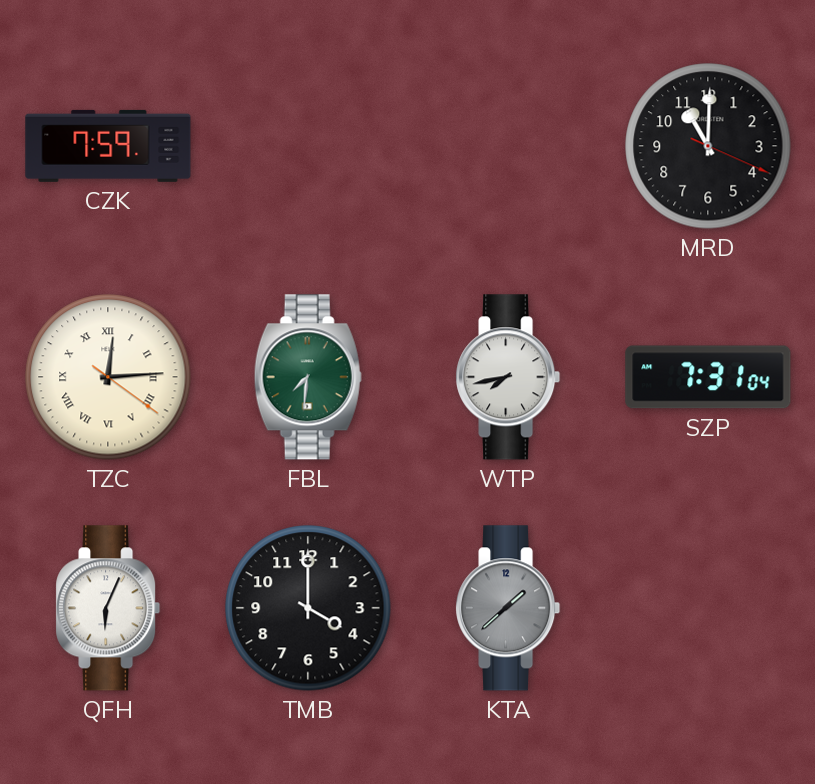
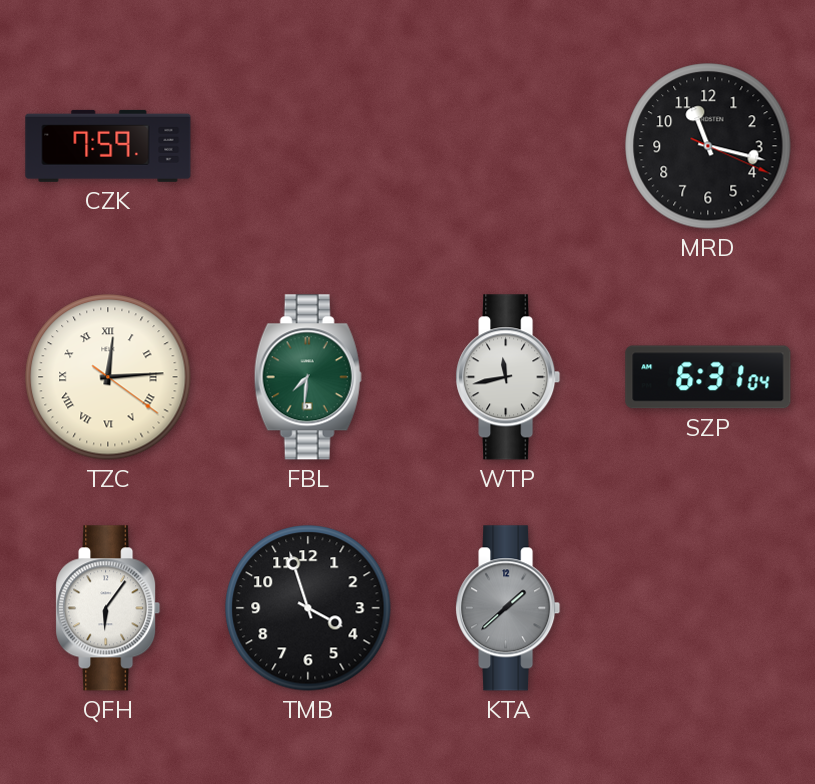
MRD: 11:00 -> 11:17
WTP: 7:43 -> 11:43
SZP: 7:31 -> 6:31
QFH: 6:04 -> 6:06
TMB: 4:00 -> 3:57
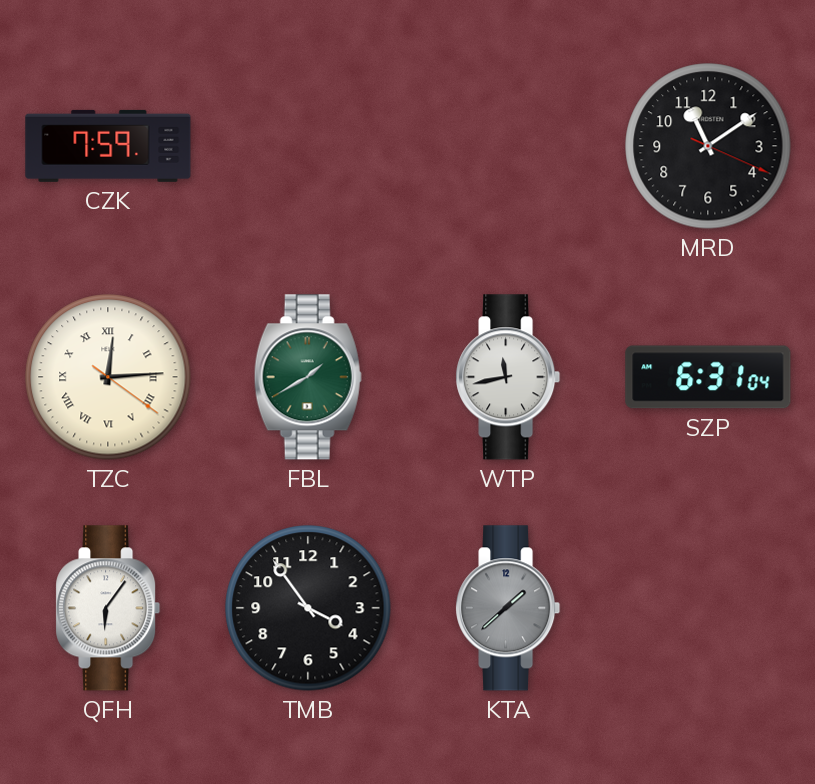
MRD: 11:17 -> 11:09
FBL: 7:31 -> 1:40
TMB: 3:57 -> 3:54
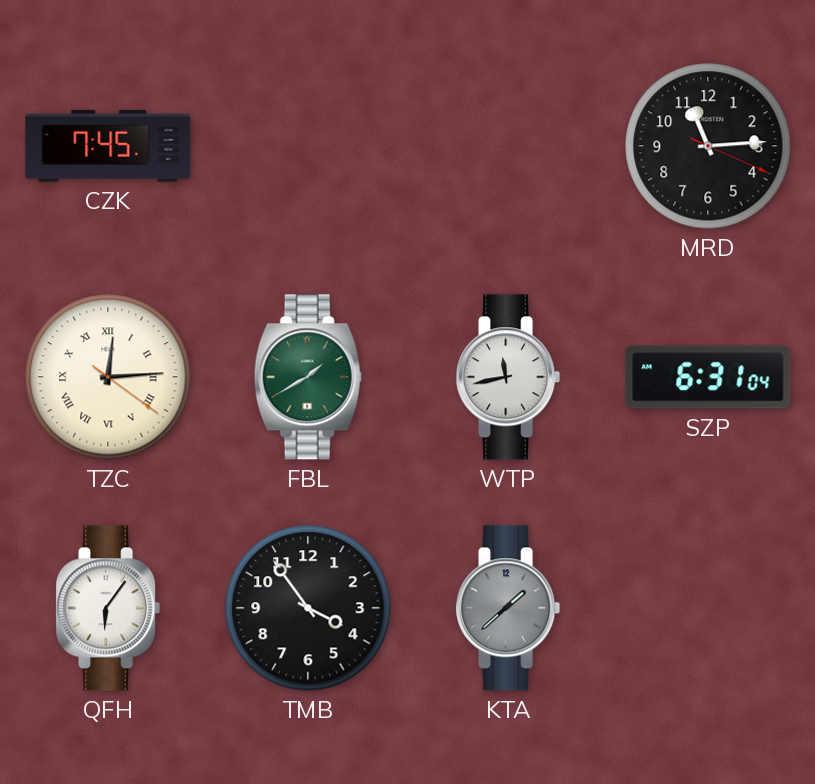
CZK: 7:59 -> 7:45
MRD: 11:09 -> 11:14
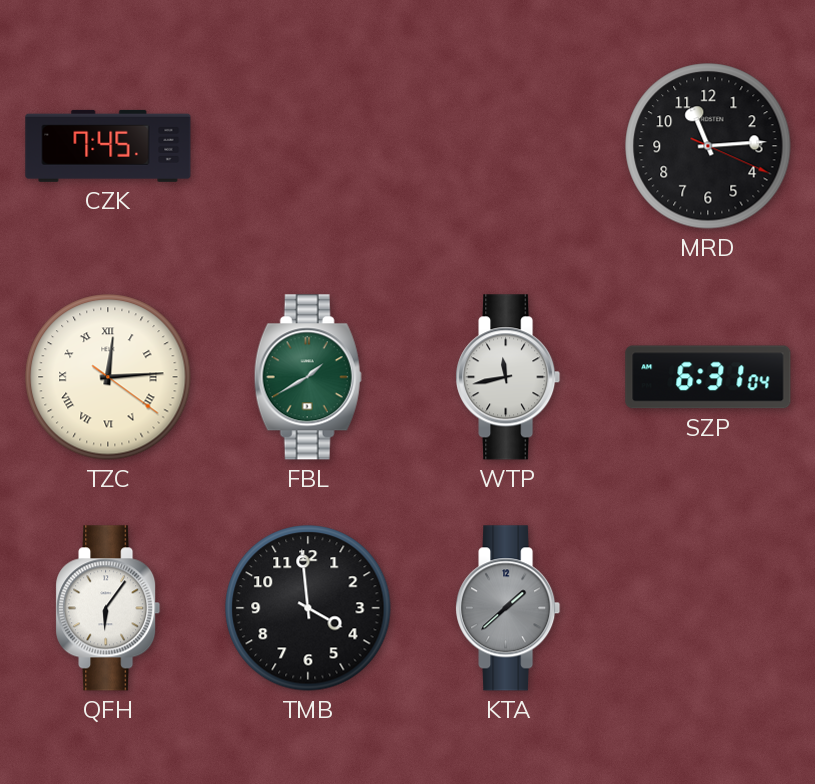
TMB: 3:54 -> 3:59
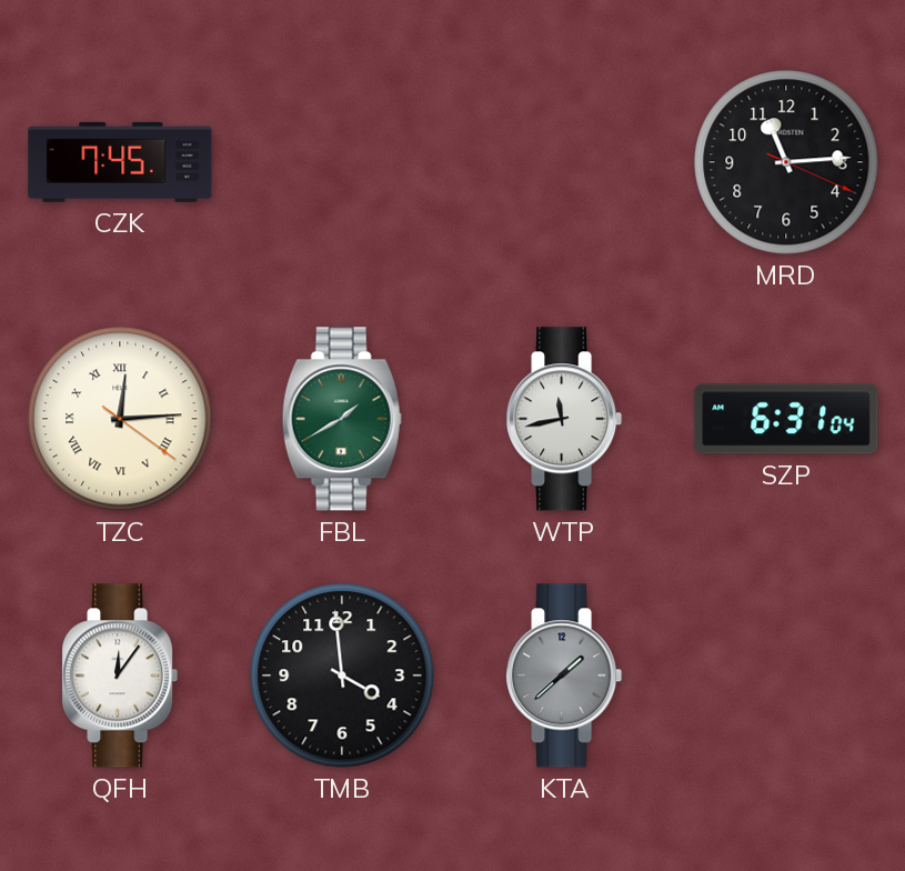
QFH: 6:06 -> 12:06
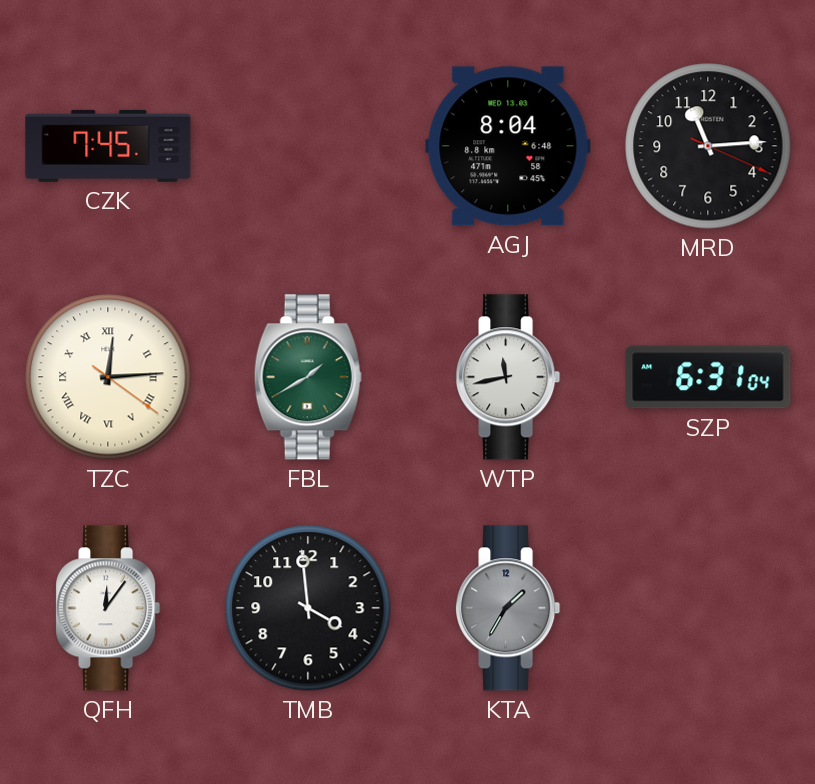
AGJ: none -> 8:04
KTA: 1:38 -> 1:35
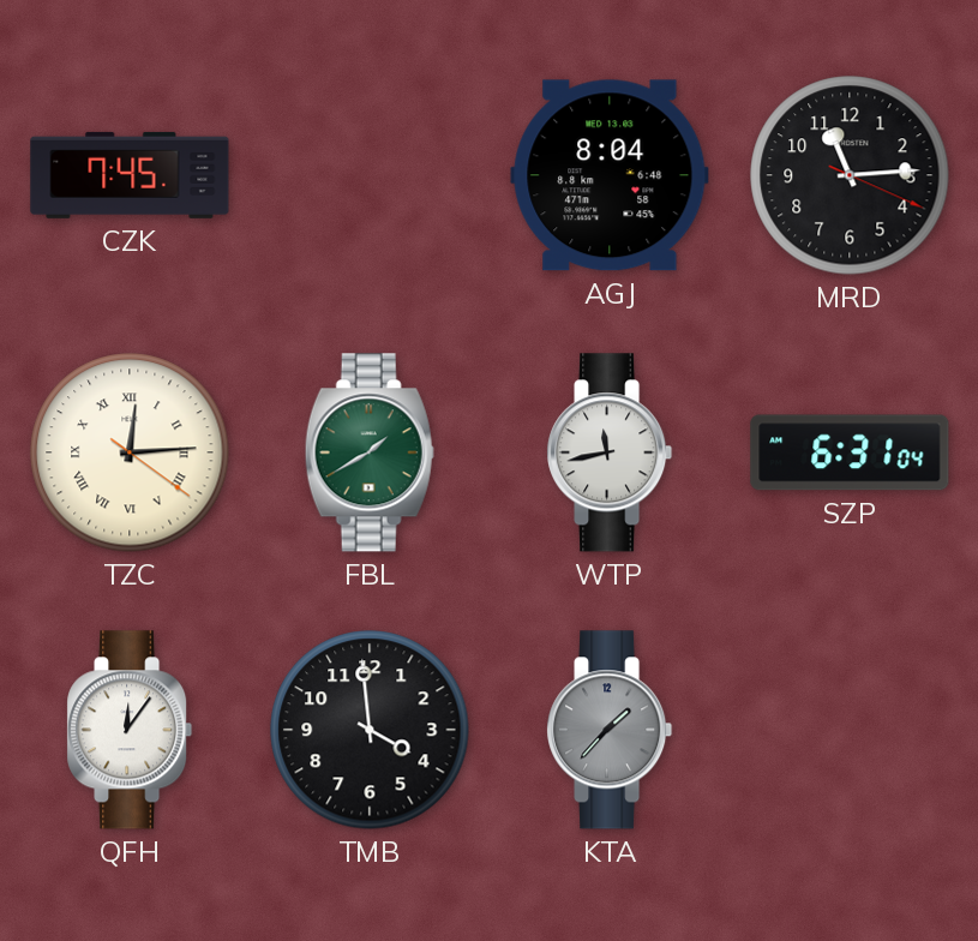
KTA: 1:35 -> 1:37
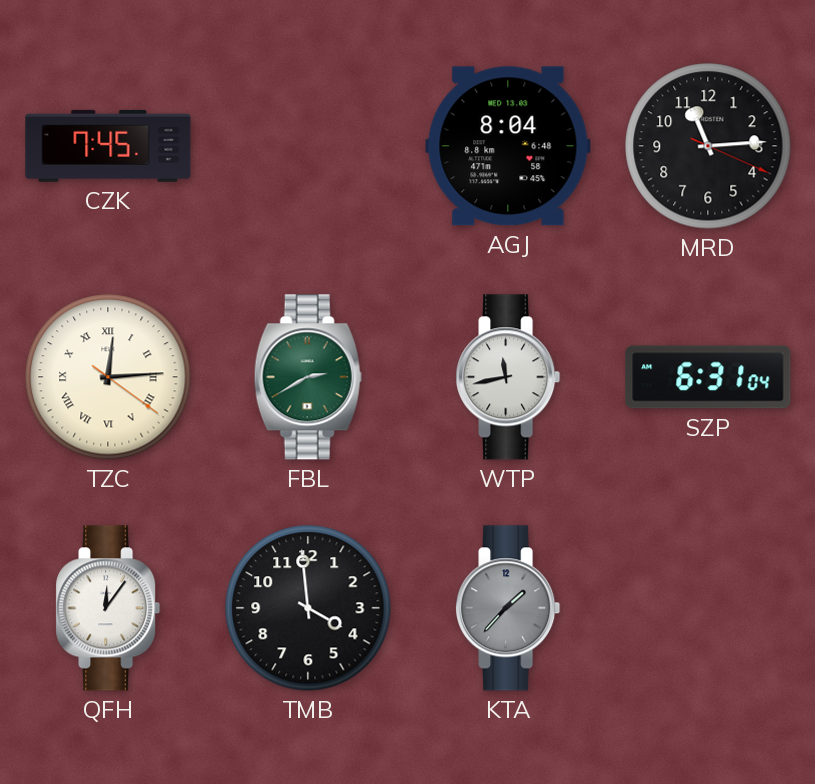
FBL: 1:40 -> 2:40
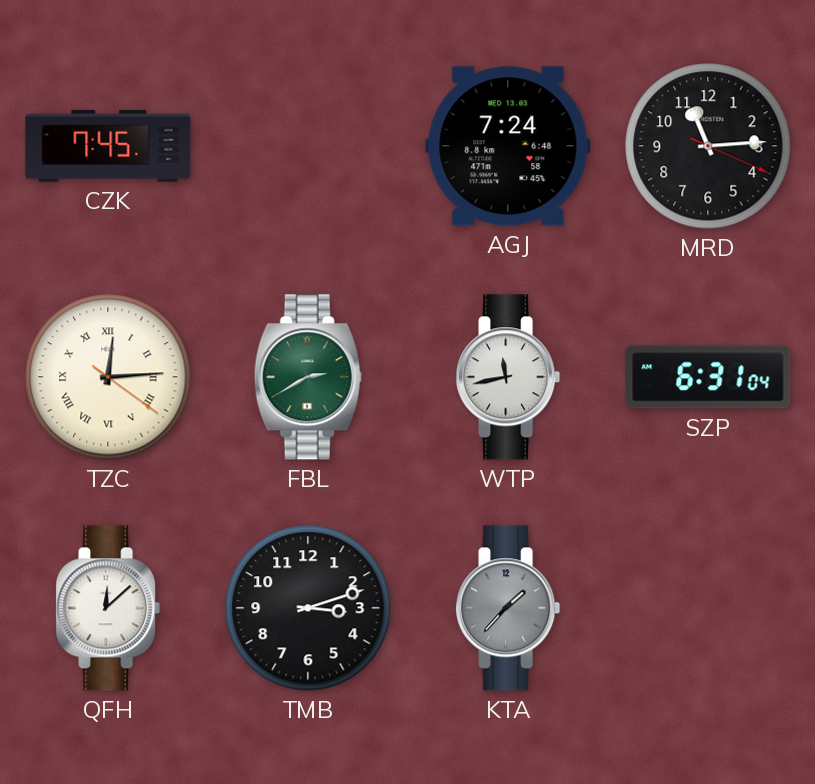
AGJ: 8:04 -> 7:24
QFH: 12:06 -> 12:08
TMB: 3:59 -> 3:12
